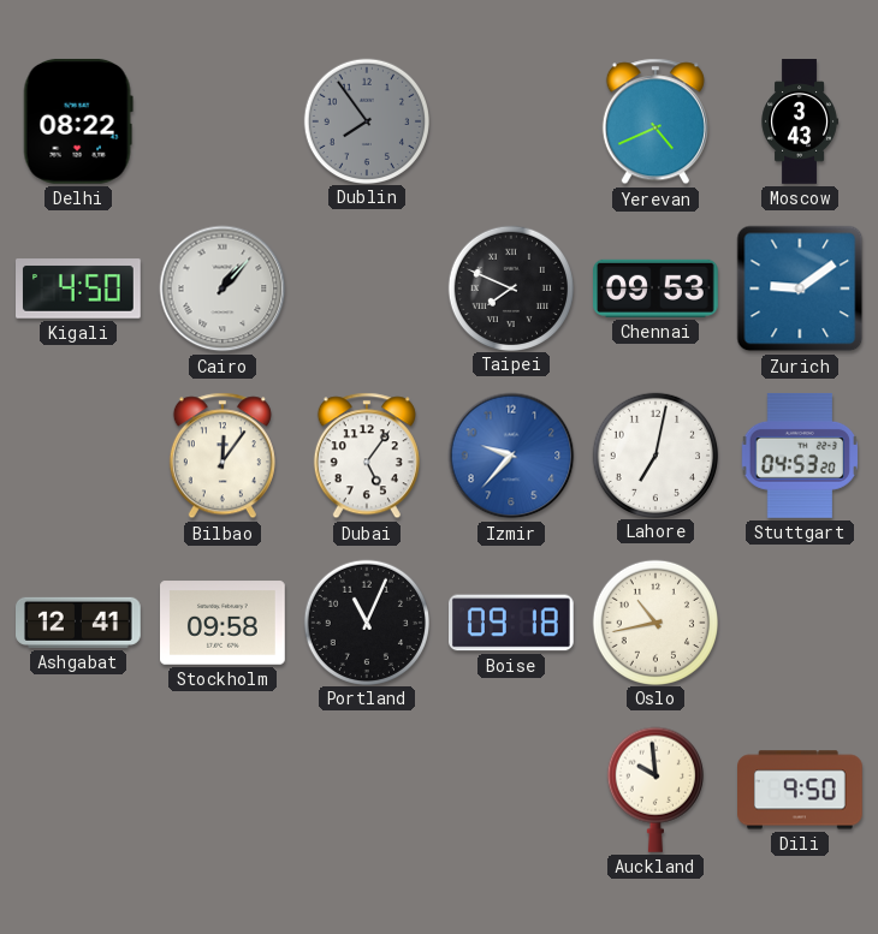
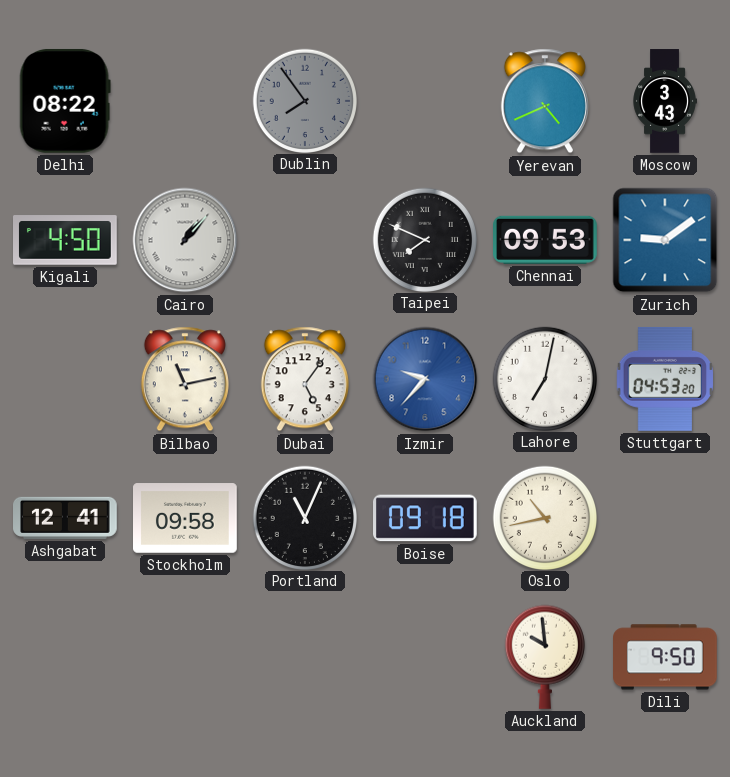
Bilbao: 12:06 -> 11:13
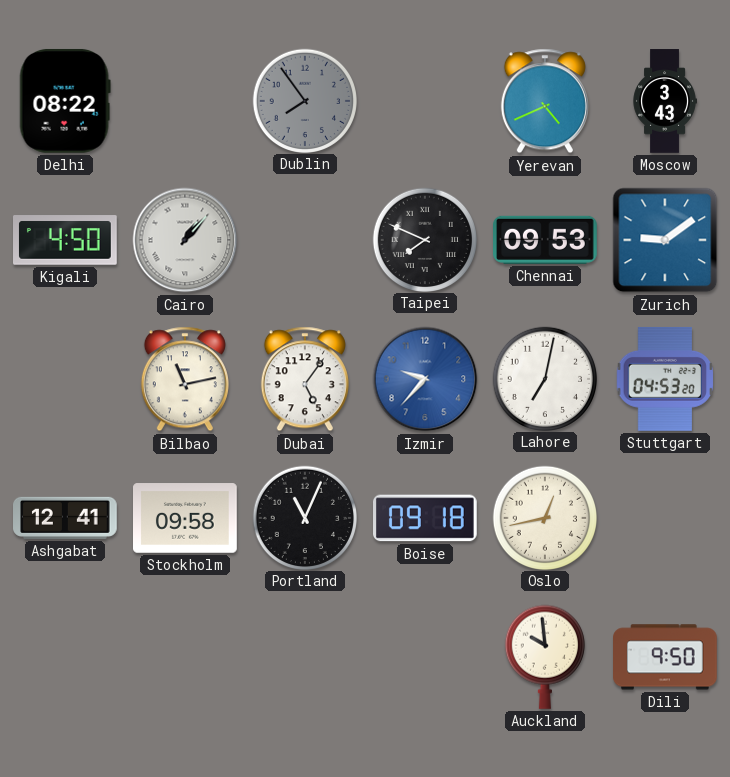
Oslo: 10:43 -> 12:43
